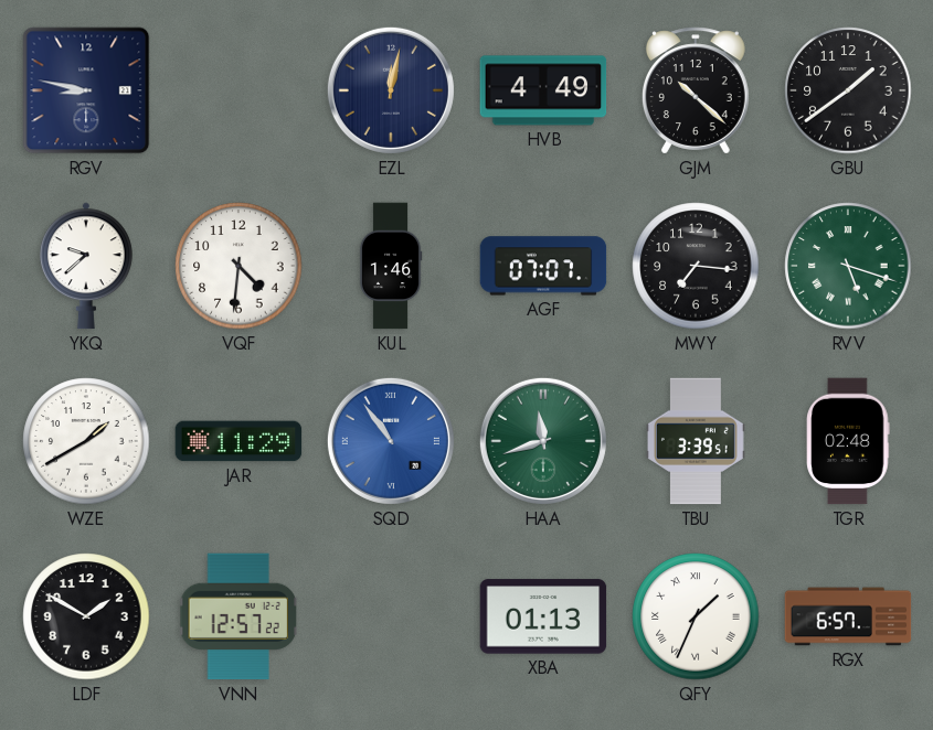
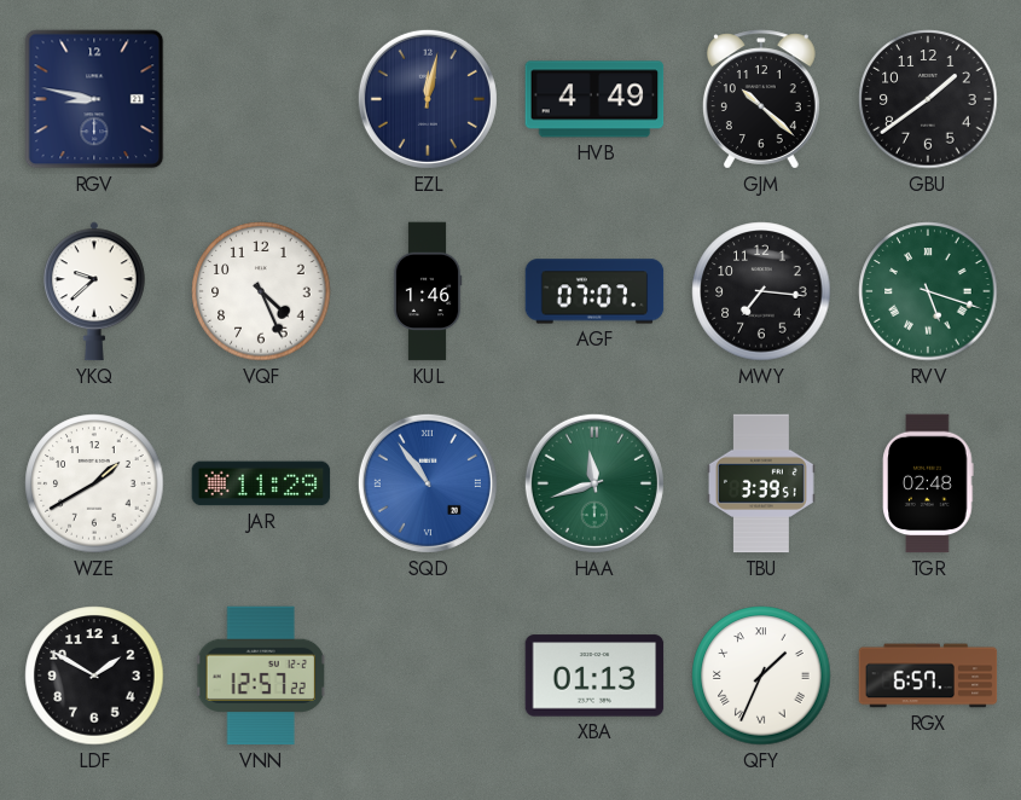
VQF: 4:31 -> 4:26
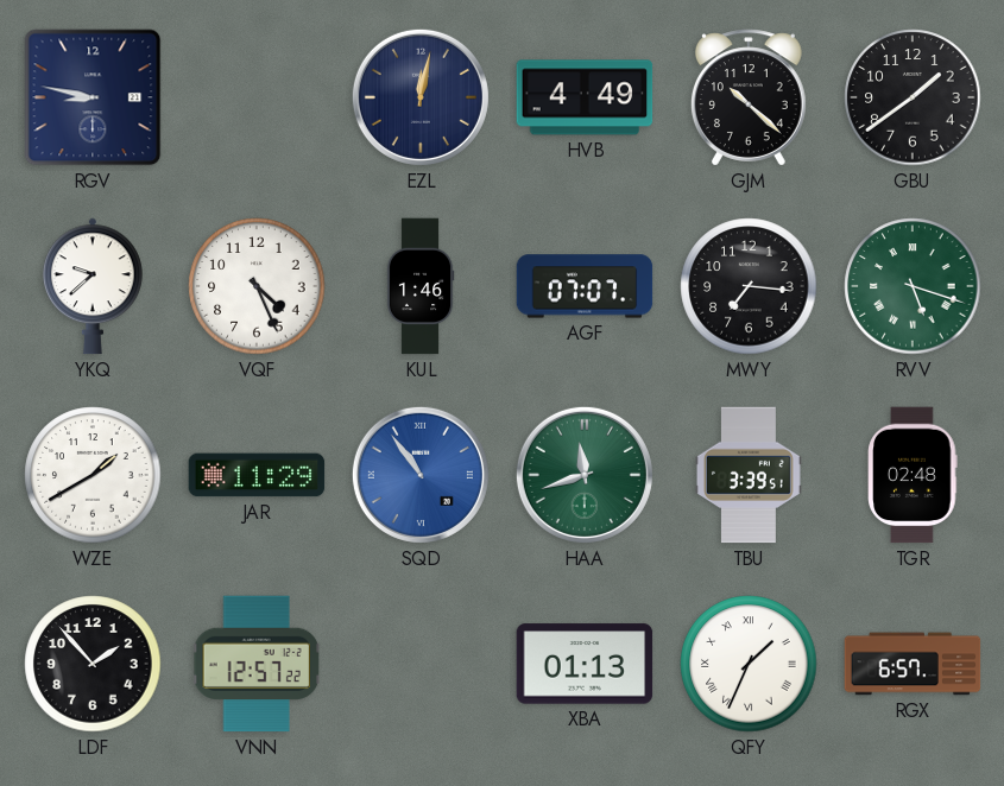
LDF: 1:50 -> 1:53
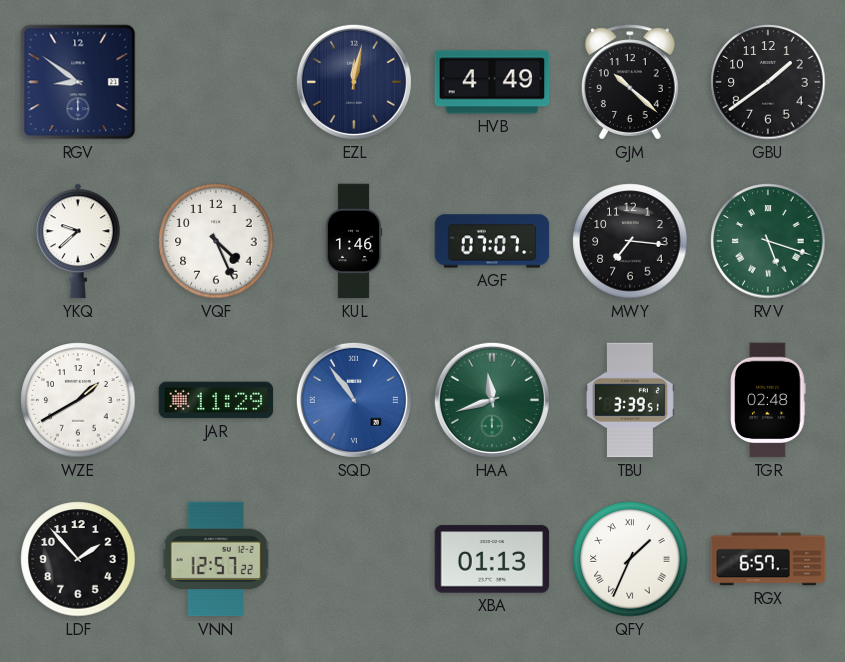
RGV: 8:47 -> 8:51
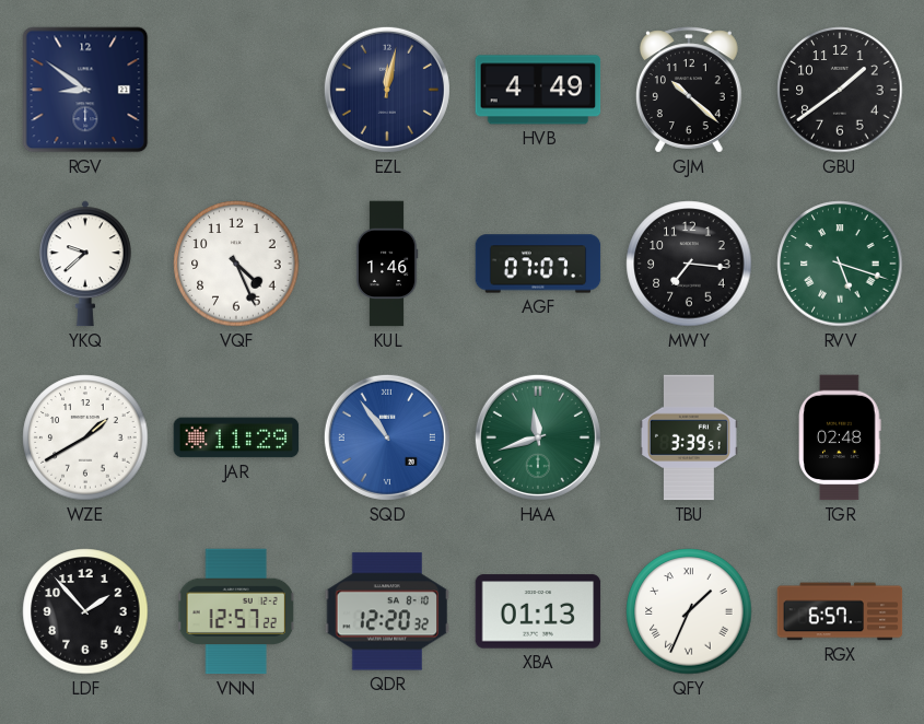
QDR: none -> 12:20
